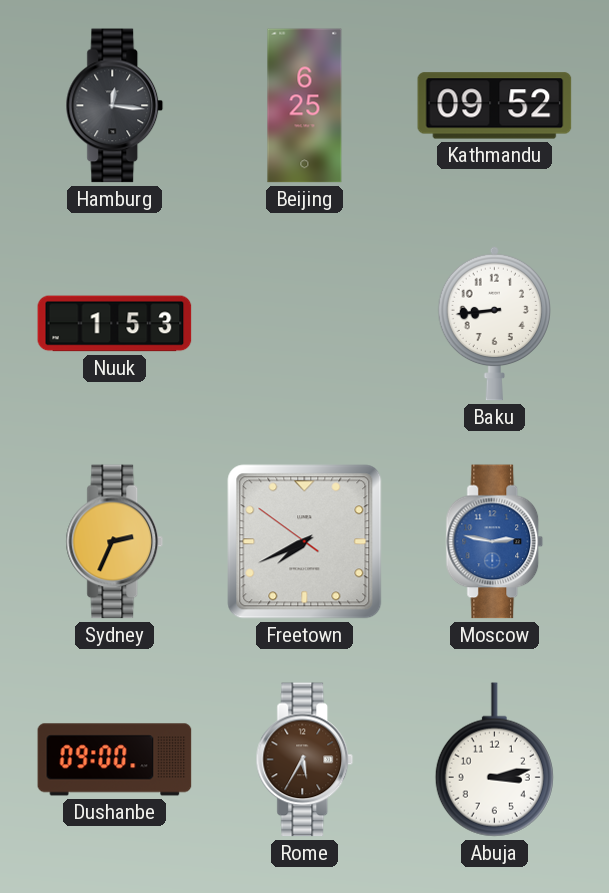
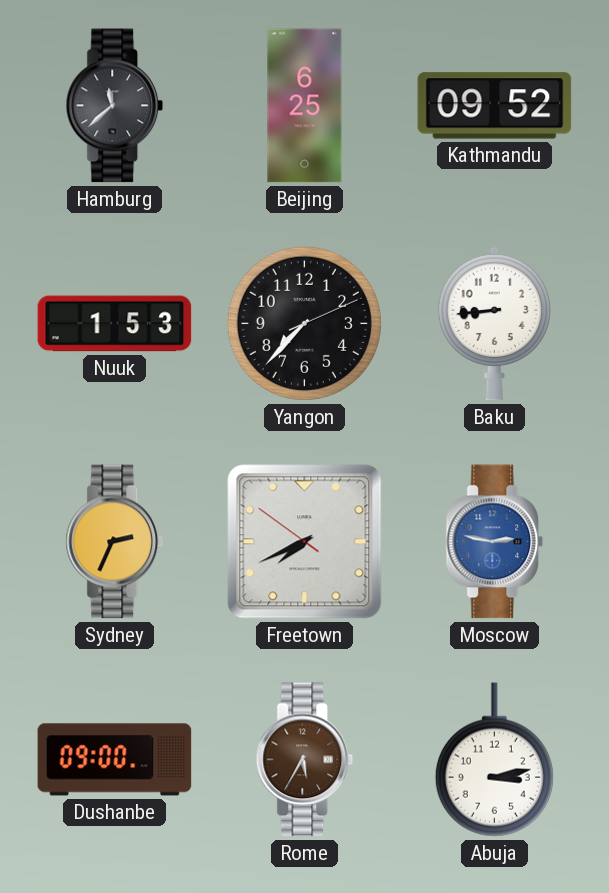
Hamburg: 12:16 -> 11:38
Yangon: none -> 7:37
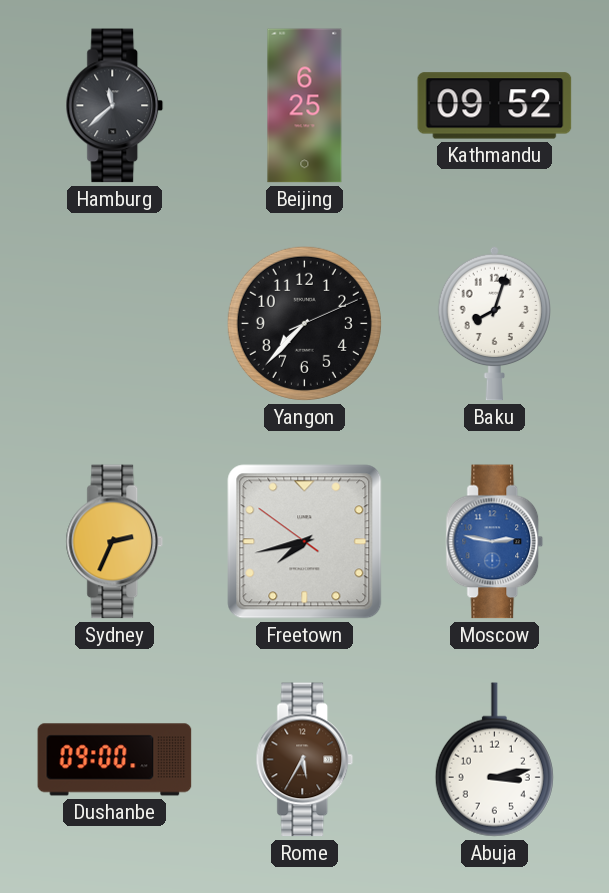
Nuuk: 1:53 -> none
Baku: 8:44 -> 8:03
Freetown: 7:40 -> 7:42
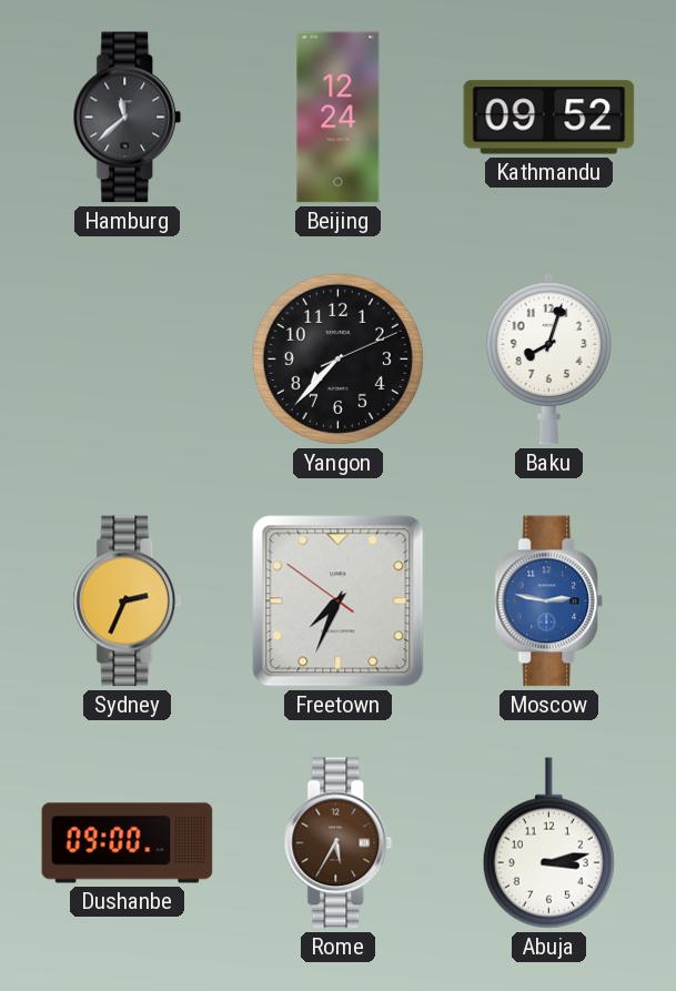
Beijing: 6:25 -> 12:24
Freetown: 7:42 -> 7:33
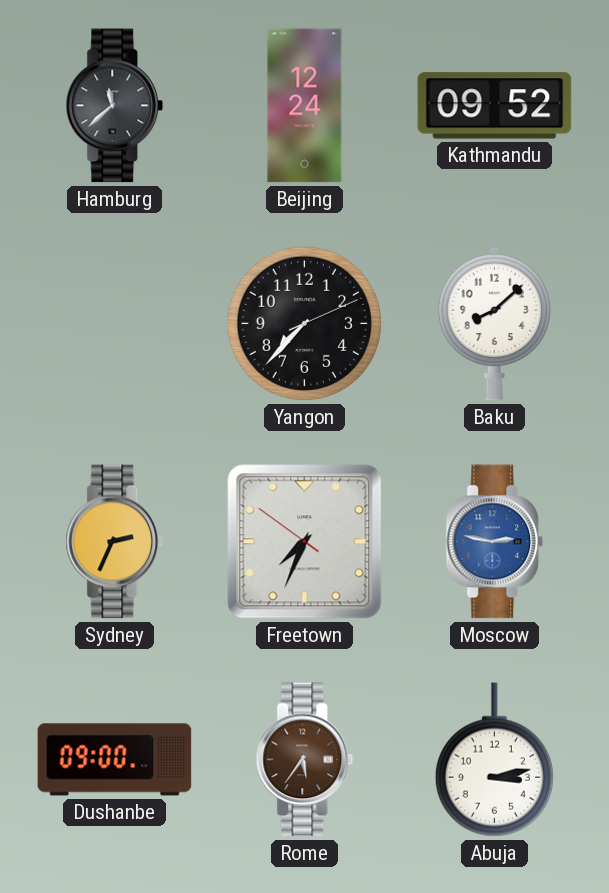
Baku: 8:03 -> 8:08
Rome: 5:35 -> 5:36
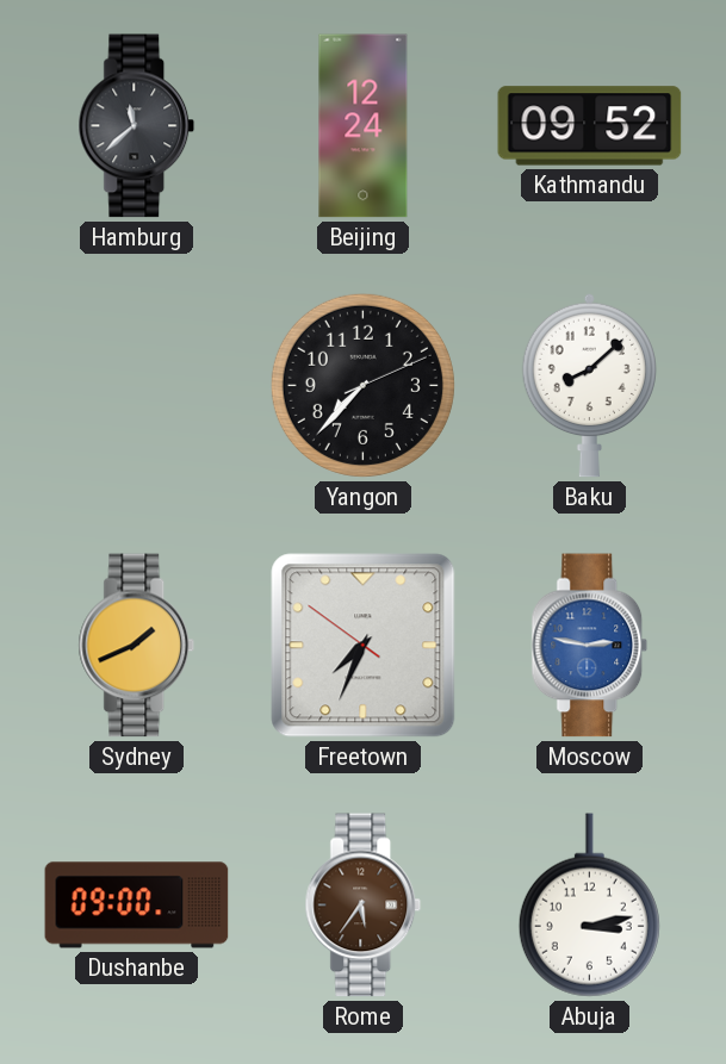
Sydney: 2:34 -> 1:41
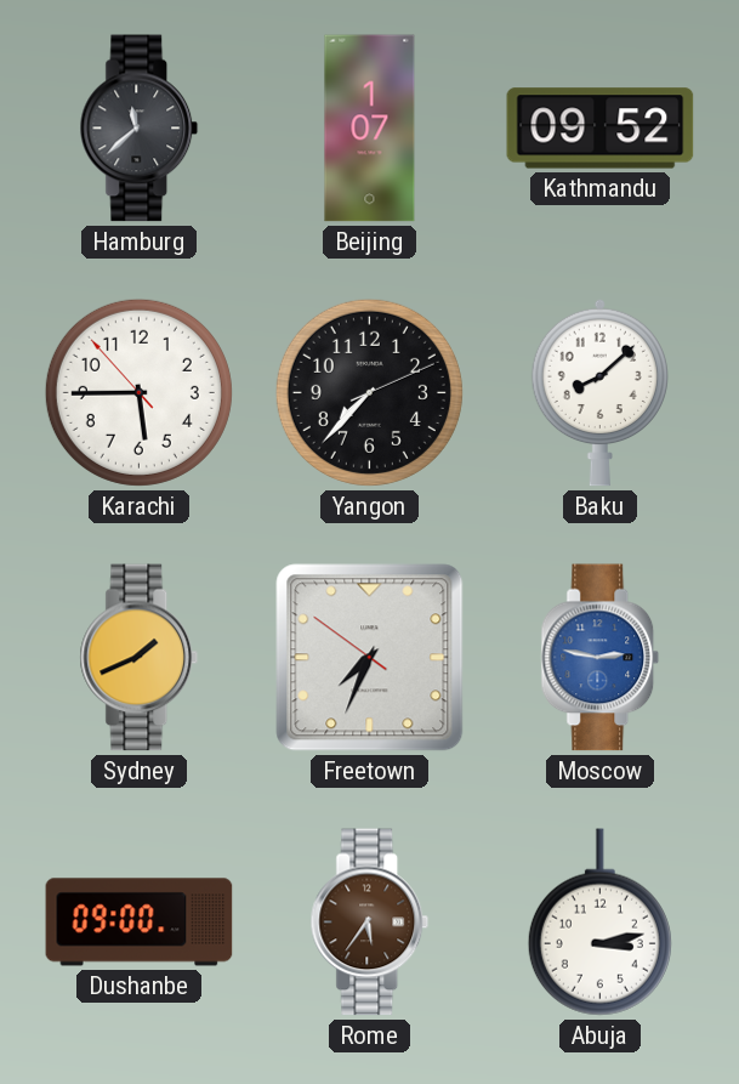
Beijing: 12:24 -> 1:07
Karachi: none -> 5:44
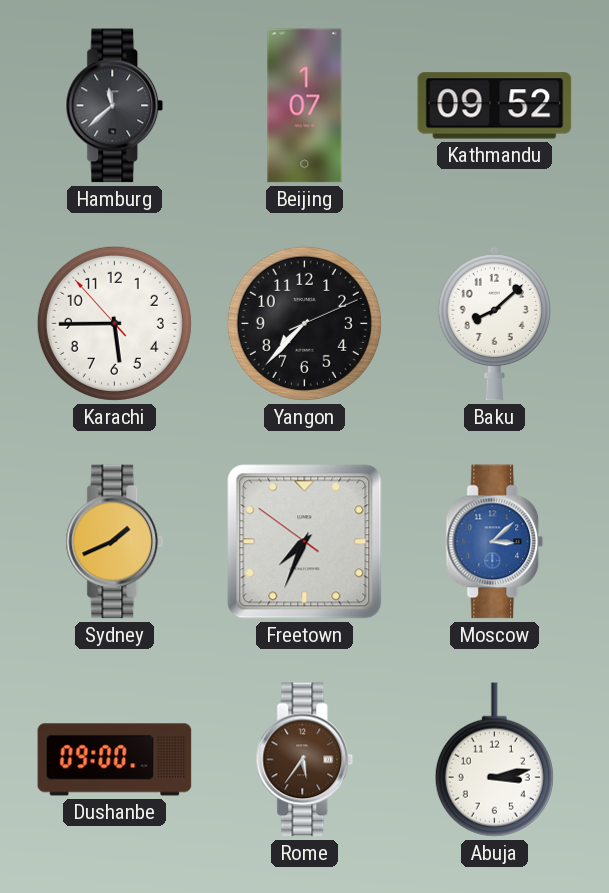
Moscow: 2:47 -> 3:08
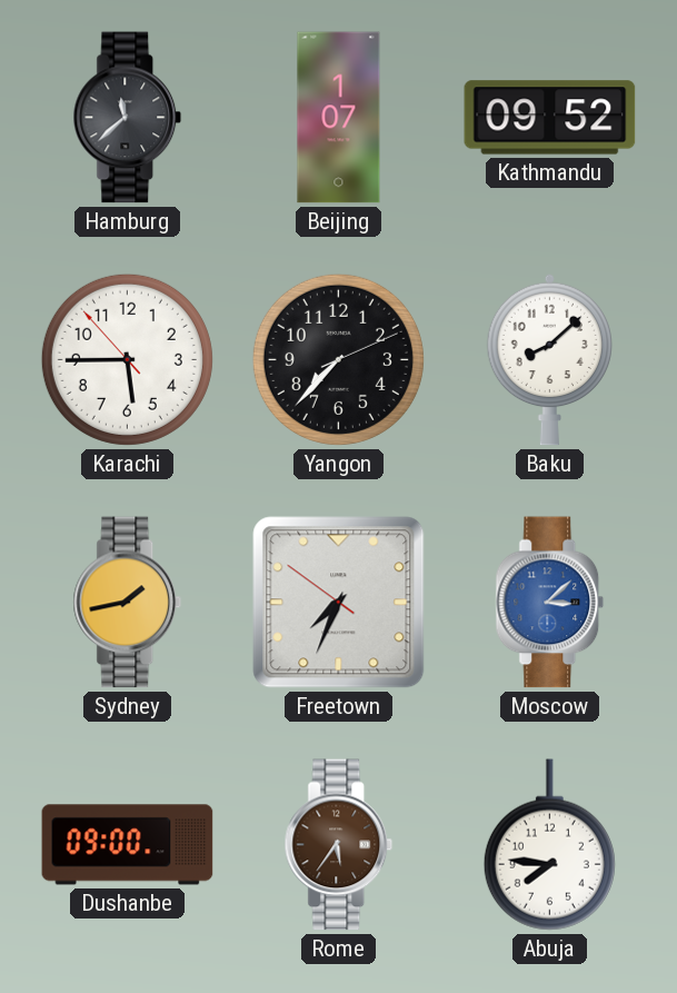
Sydney: 1:41 -> 1:43
Abuja: 3:13 -> 7:46
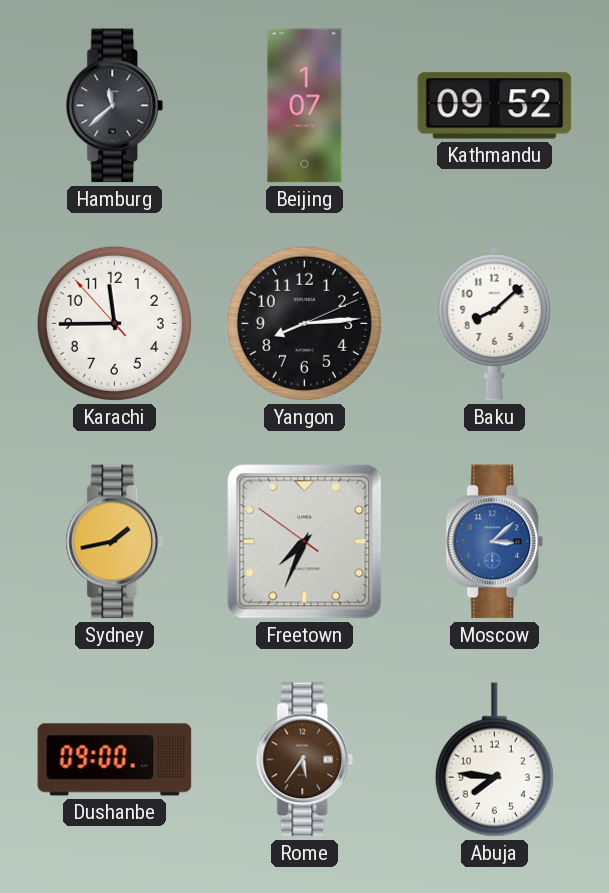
Karachi: 5:44 -> 11:44
Yangon: 7:37 -> 8:14
